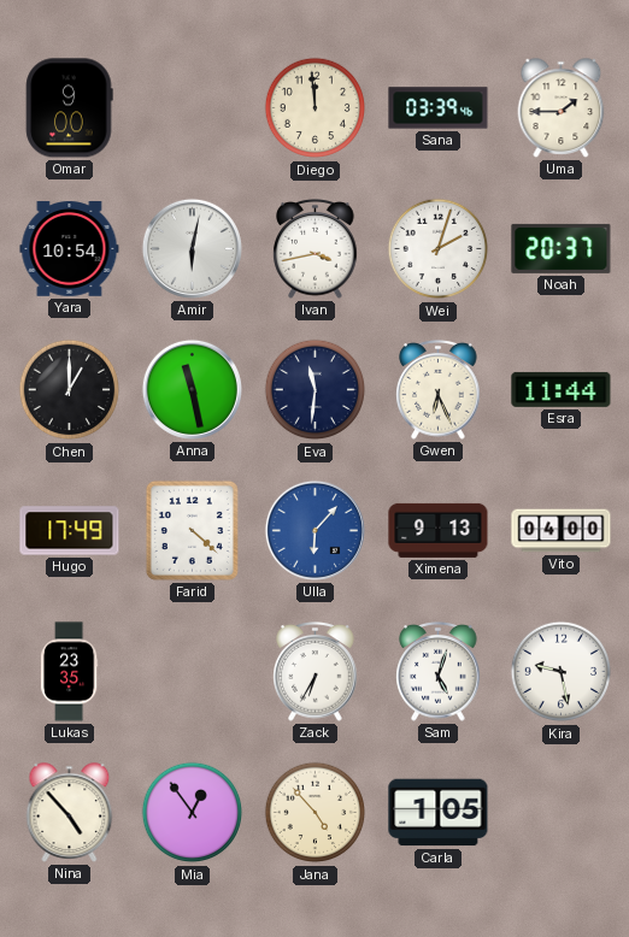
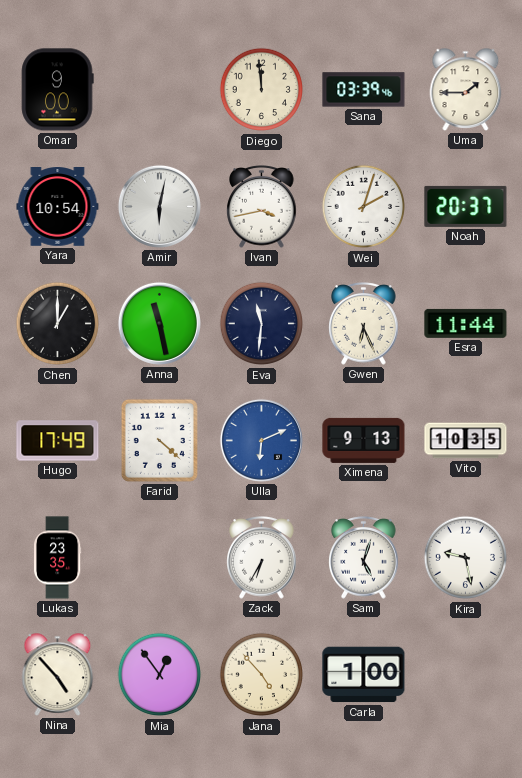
Ulla: 6:07 -> 6:11
Vito: 04:00 -> 10:35
Carla: 1:05 -> 1:00
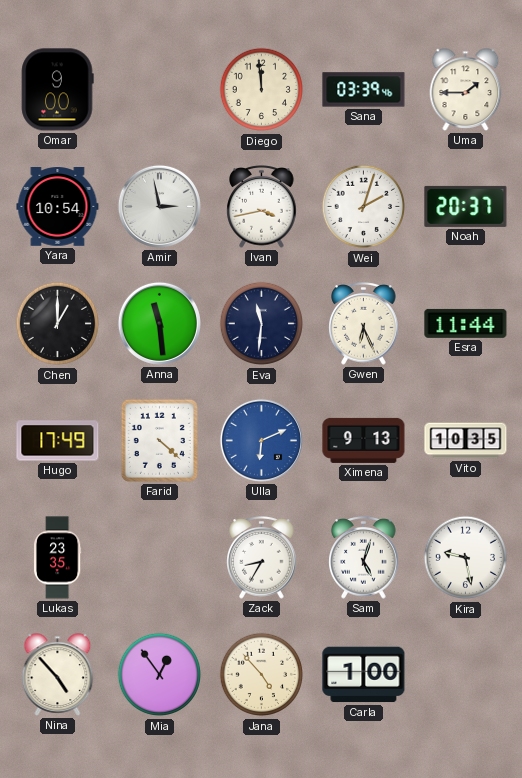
Amir: 6:02 -> 2:58
Anna: 11:28 -> 11:29
Zack: 6:35 -> 8:35
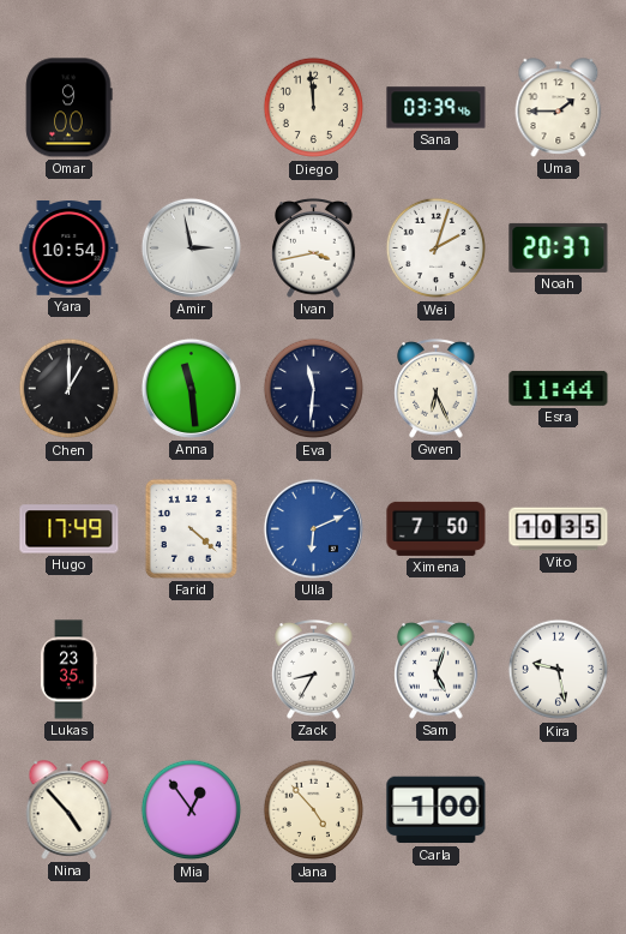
Ximena: 9:13 -> 7:50
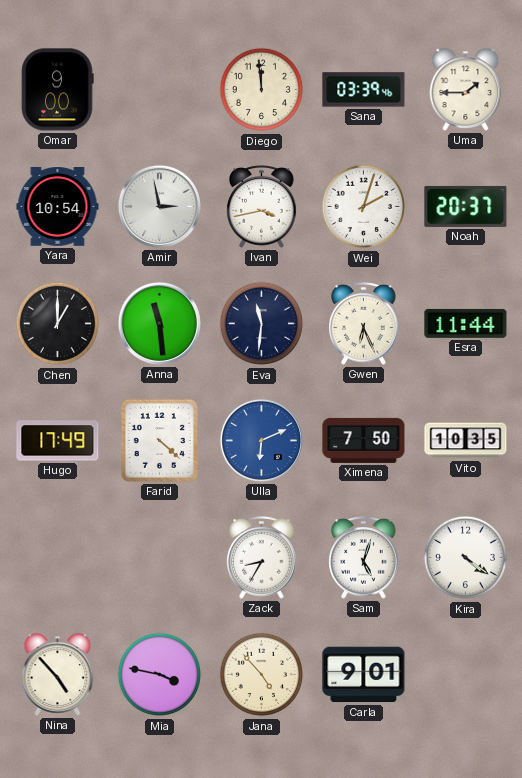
Lukas: 23:35 -> none
Kira: 9:28 -> 4:21
Mia: 12:54 -> 3:47
Carla: 1:00 -> 9:01
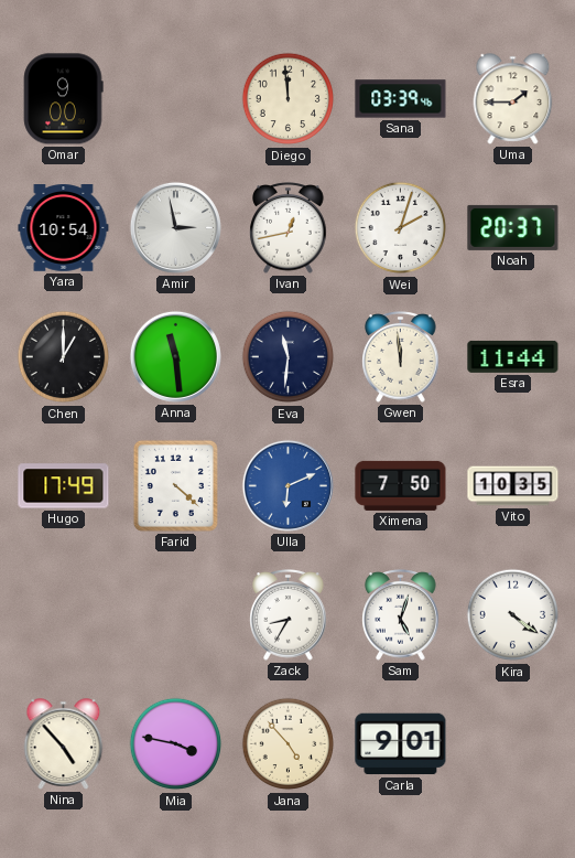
Ivan: 3:43 -> 12:43
Gwen: 6:26 -> 11:59
